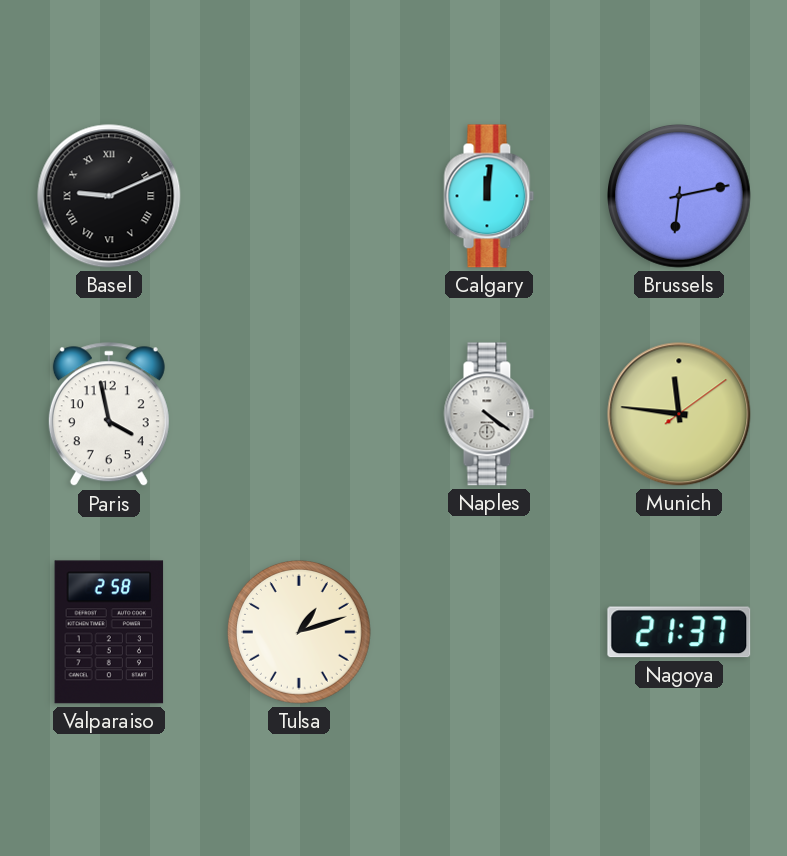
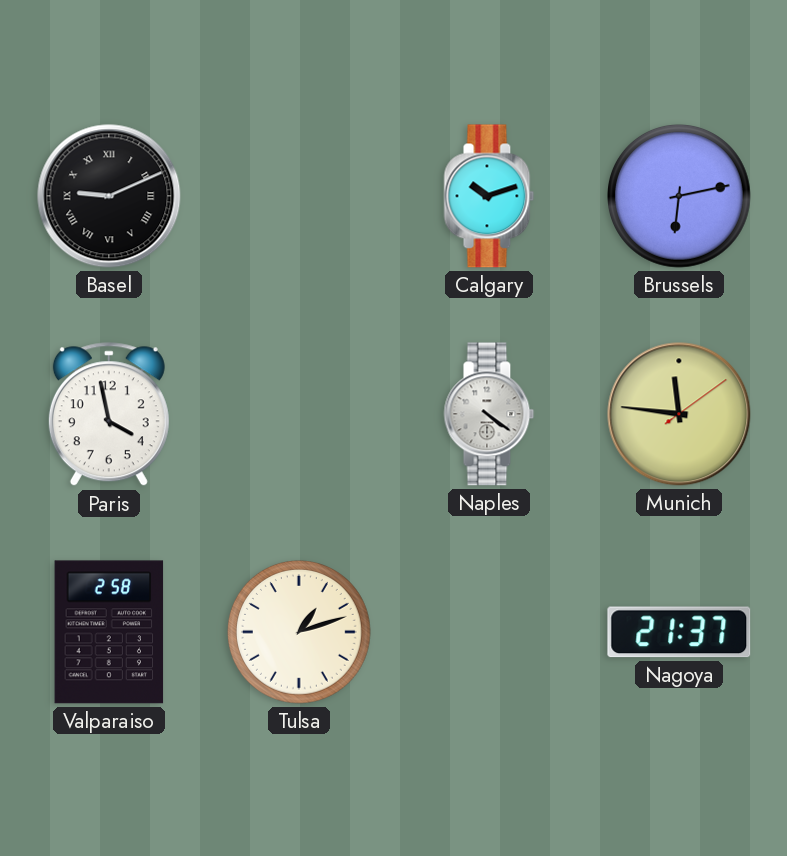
Calgary: 12:01 -> 10:12
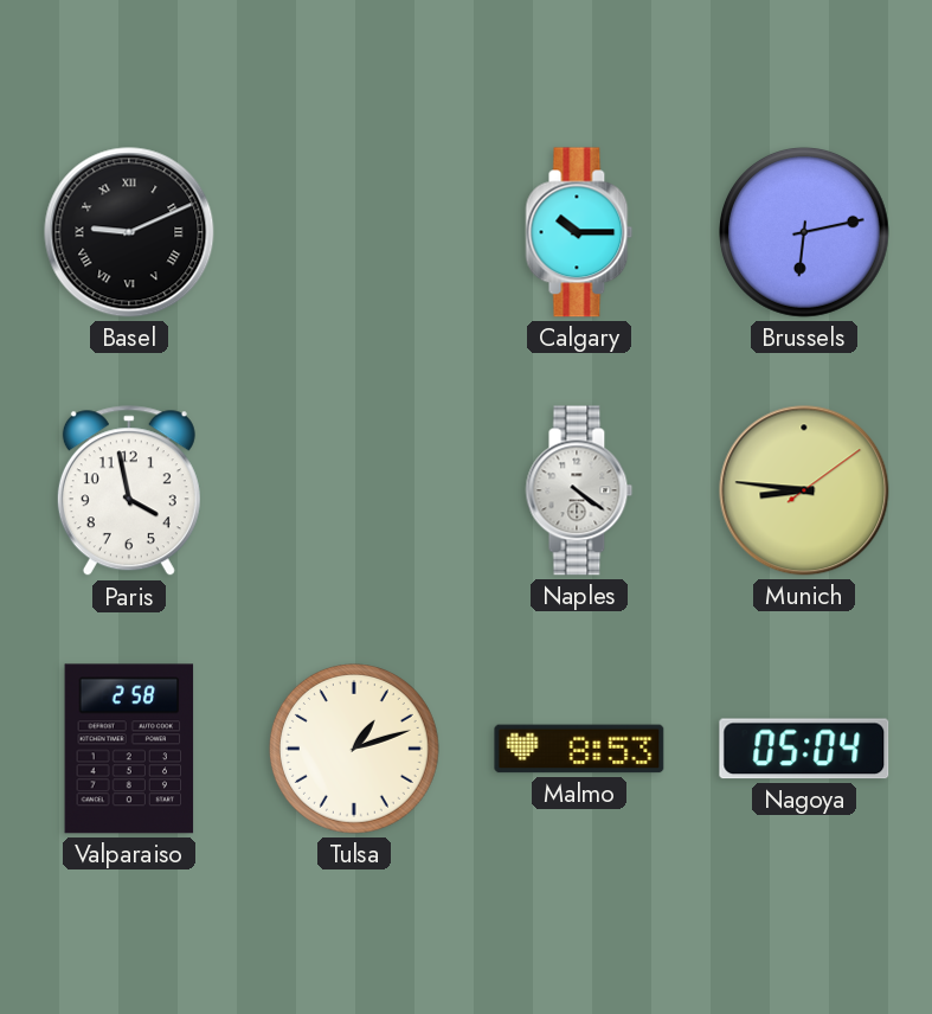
Calgary: 10:12 -> 10:15
Munich: 11:46 -> 8:46
Malmo: none -> 8:53
Nagoya: 21:37 -> 05:04
